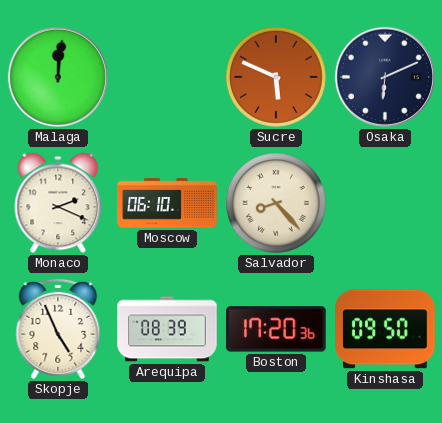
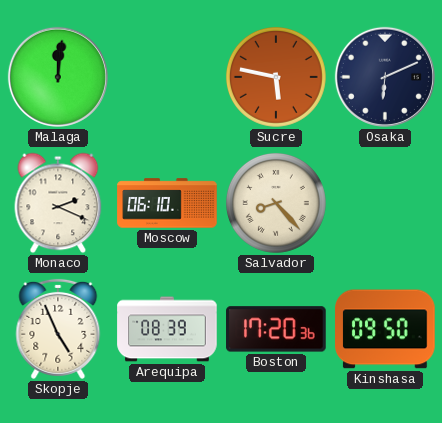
Sucre: 5:49 -> 5:47
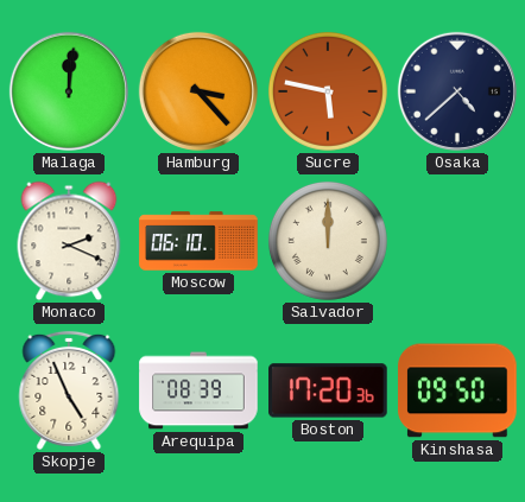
Hamburg: none -> 3:23
Osaka: 6:11 -> 4:38
Salvador: 8:23 -> 12:00
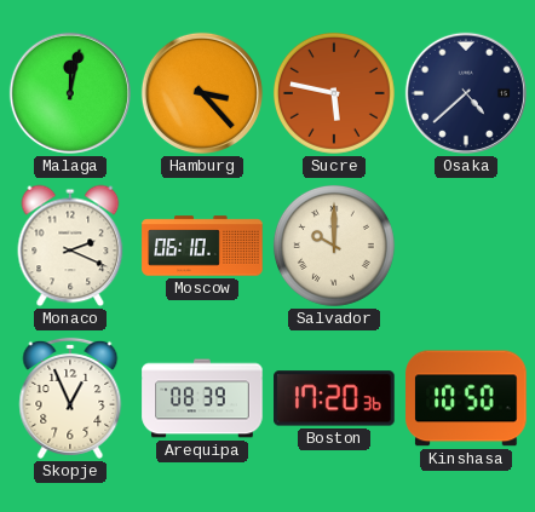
Malaga: 12:01 -> 12:02
Salvador: 12:00 -> 10:00
Skopje: 4:56 -> 12:56
Kinshasa: 09:50 -> 10:50
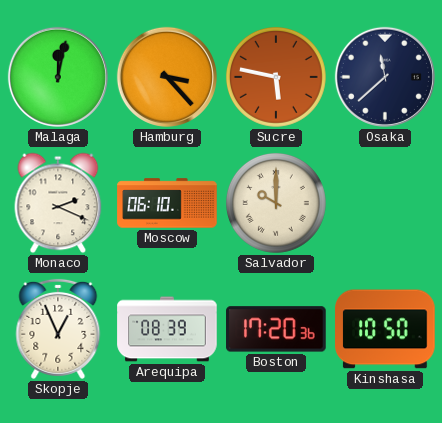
Osaka: 4:38 -> 11:38
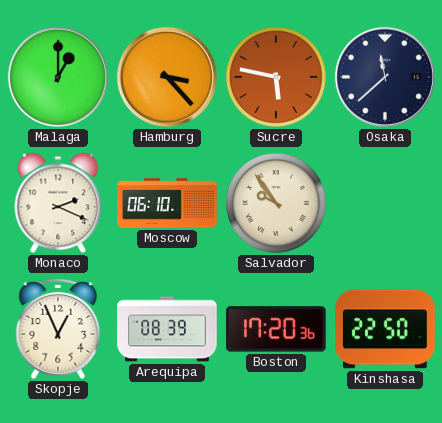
Malaga: 12:02 -> 1:00
Salvador: 10:00 -> 9:54
Kinshasa: 10:50 -> 22:50
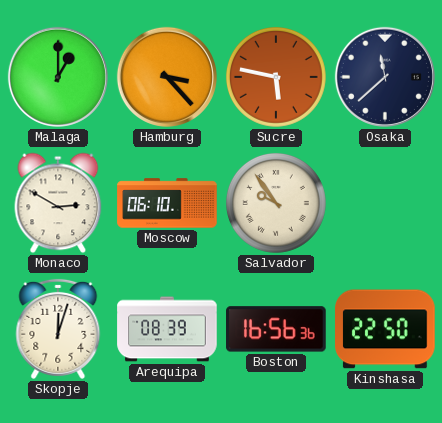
Monaco: 2:19 -> 2:50
Skopje: 12:56 -> 12:03
Boston: 17:20 -> 16:56
